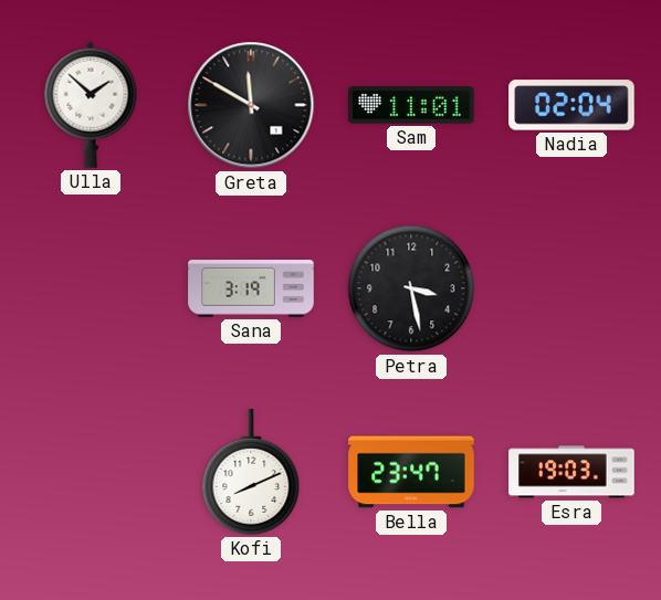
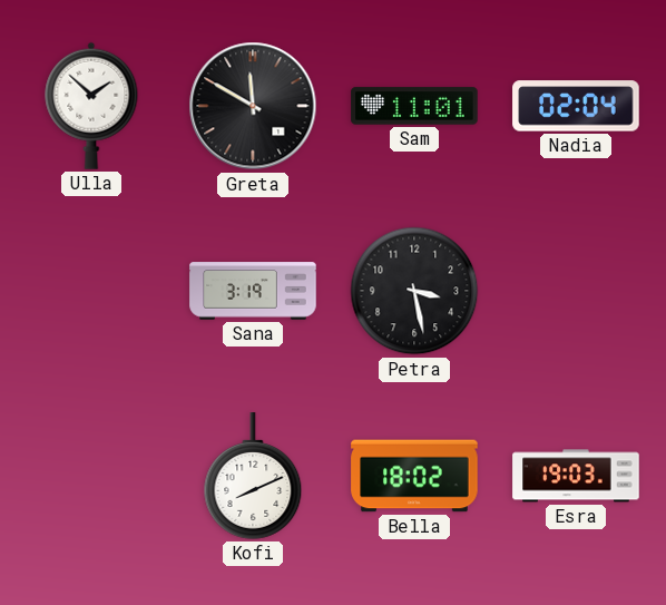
Bella: 23:47 -> 18:02
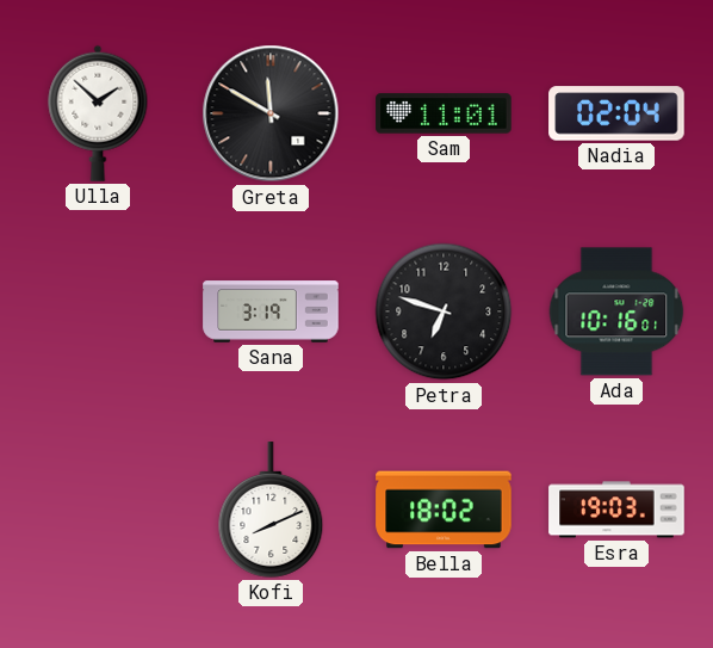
Petra: 3:28 -> 6:48
Ada: none -> 10:16
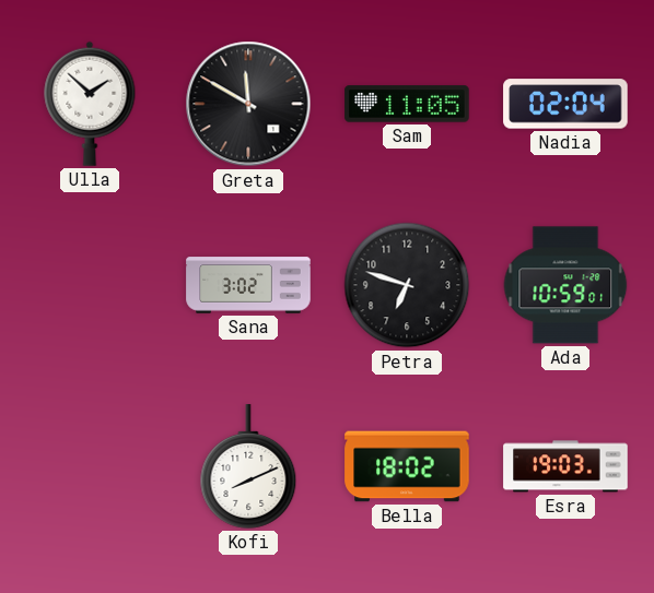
Sam: 11:01 -> 11:05
Sana: 3:19 -> 3:02
Ada: 10:16 -> 10:59
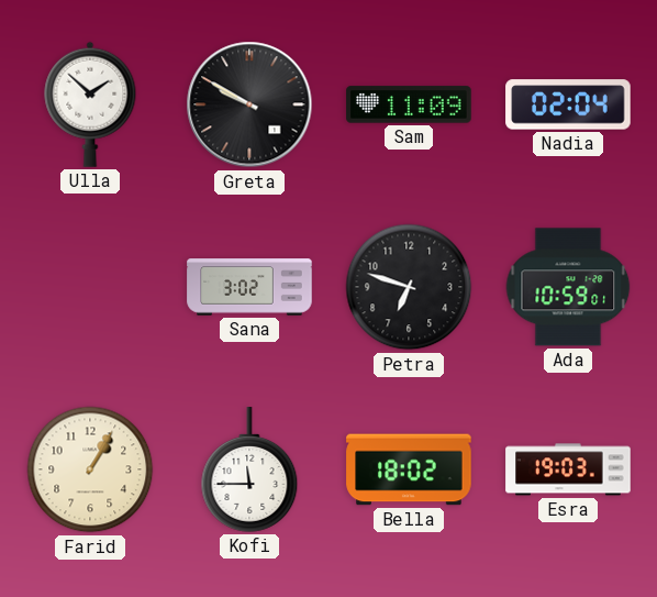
Greta: 11:50 -> 9:50
Sam: 11:05 -> 11:09
Farid: none -> 1:05
Kofi: 8:11 -> 11:45
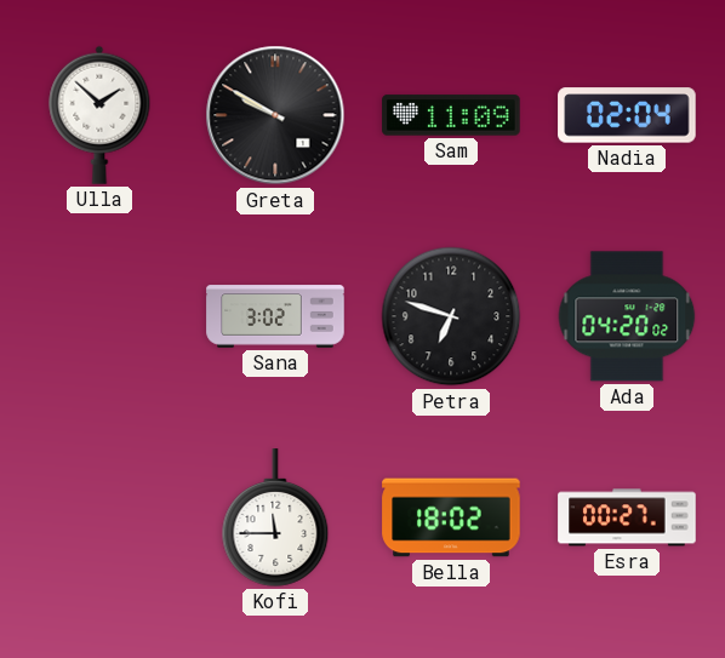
Ada: 10:59 -> 04:20
Farid: 1:05 -> none
Esra: 19:03 -> 00:27
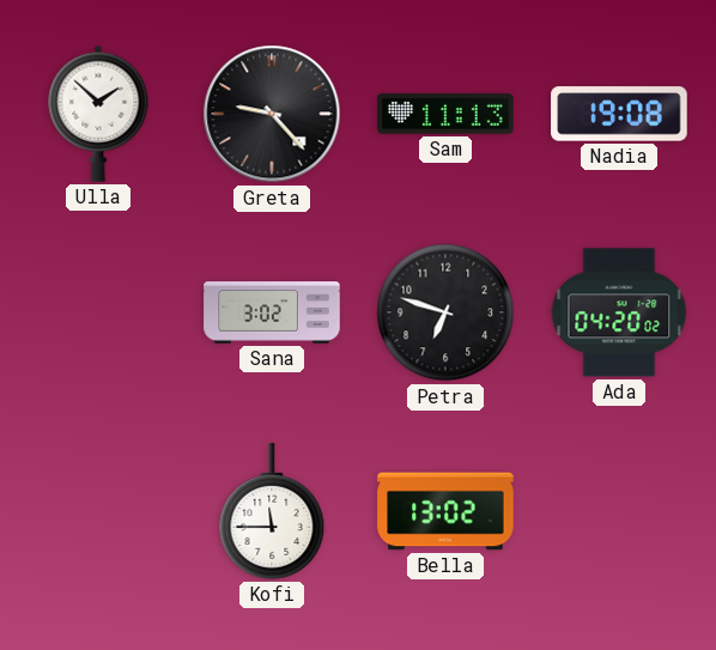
Greta: 9:50 -> 9:23
Sam: 11:09 -> 11:13
Nadia: 02:04 -> 19:08
Bella: 18:02 -> 13:02
Esra: 00:27 -> none
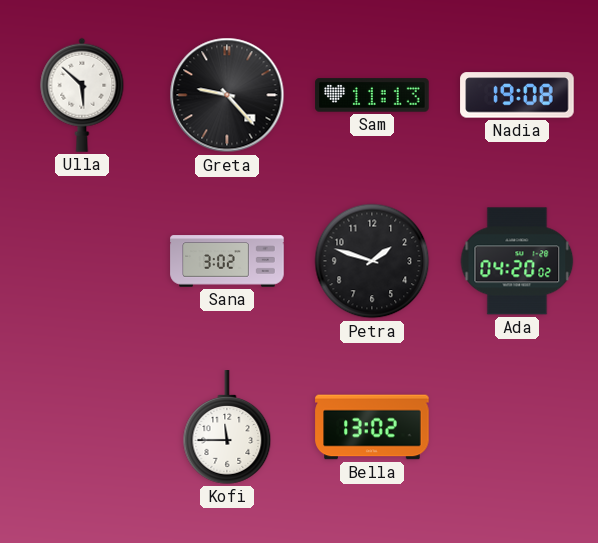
Ulla: 1:52 -> 5:52
Petra: 6:48 -> 1:48
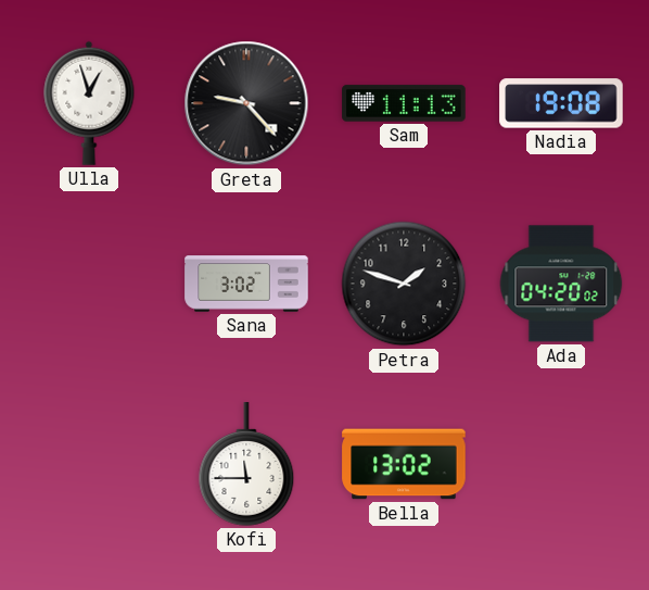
Ulla: 5:52 -> 12:57
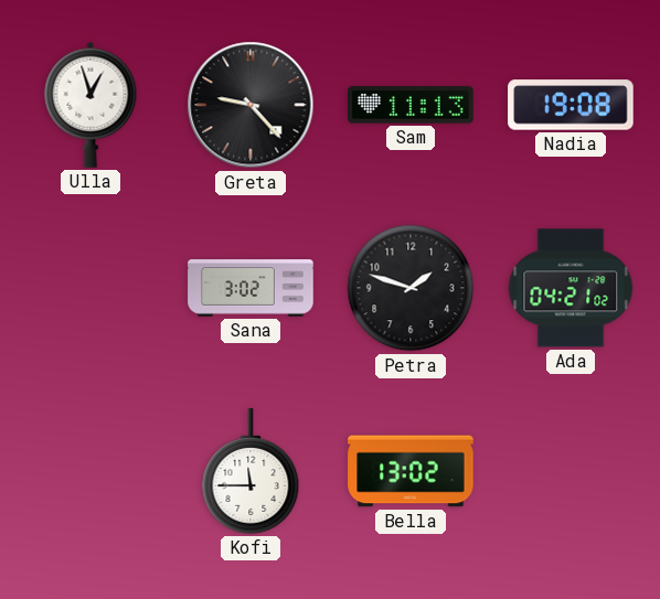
Ada: 04:20 -> 04:21
